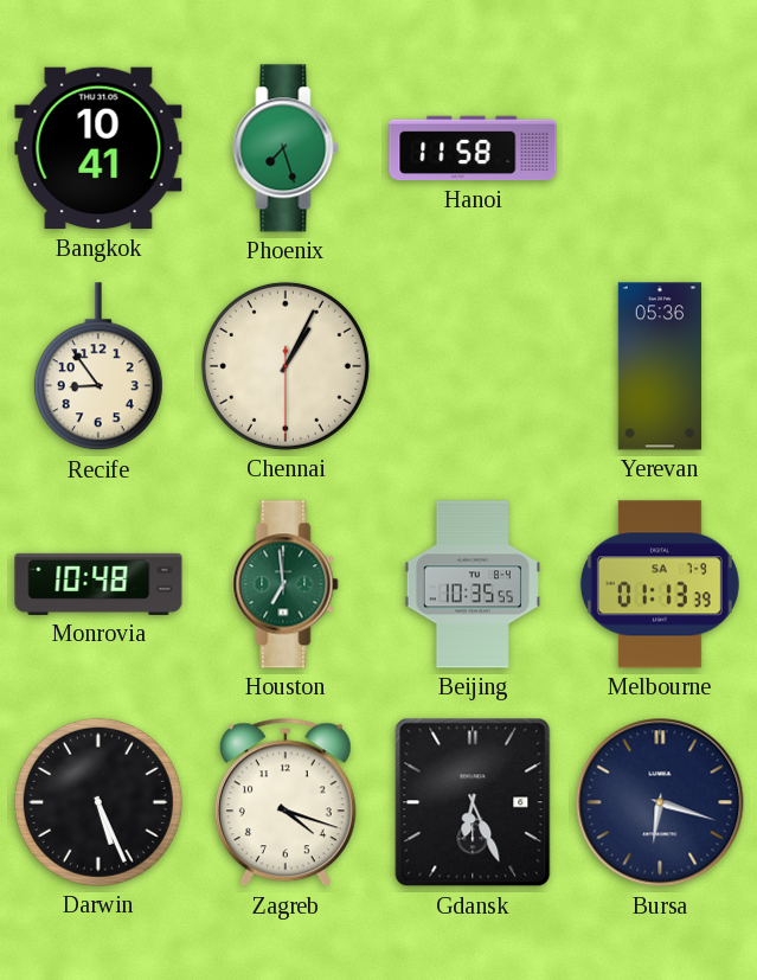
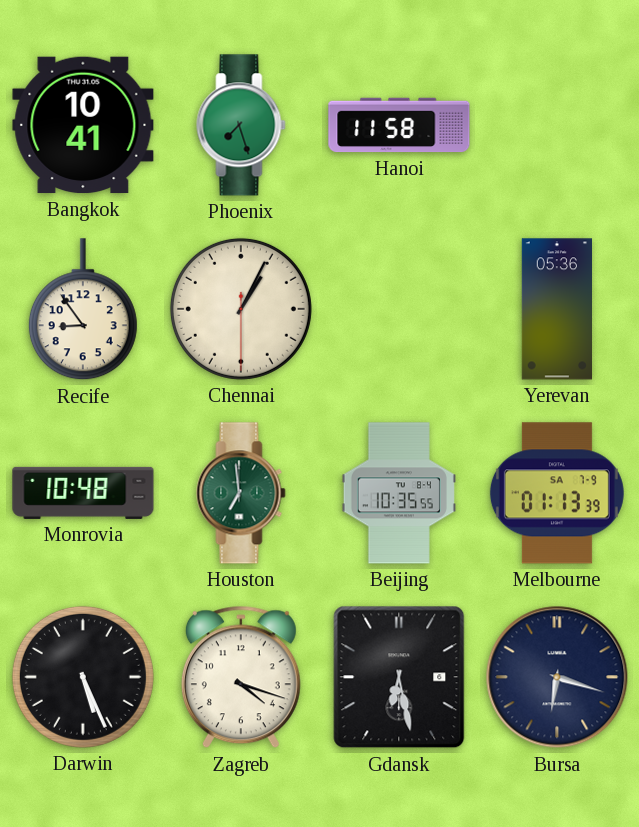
Gdansk: 6:26 -> 6:28
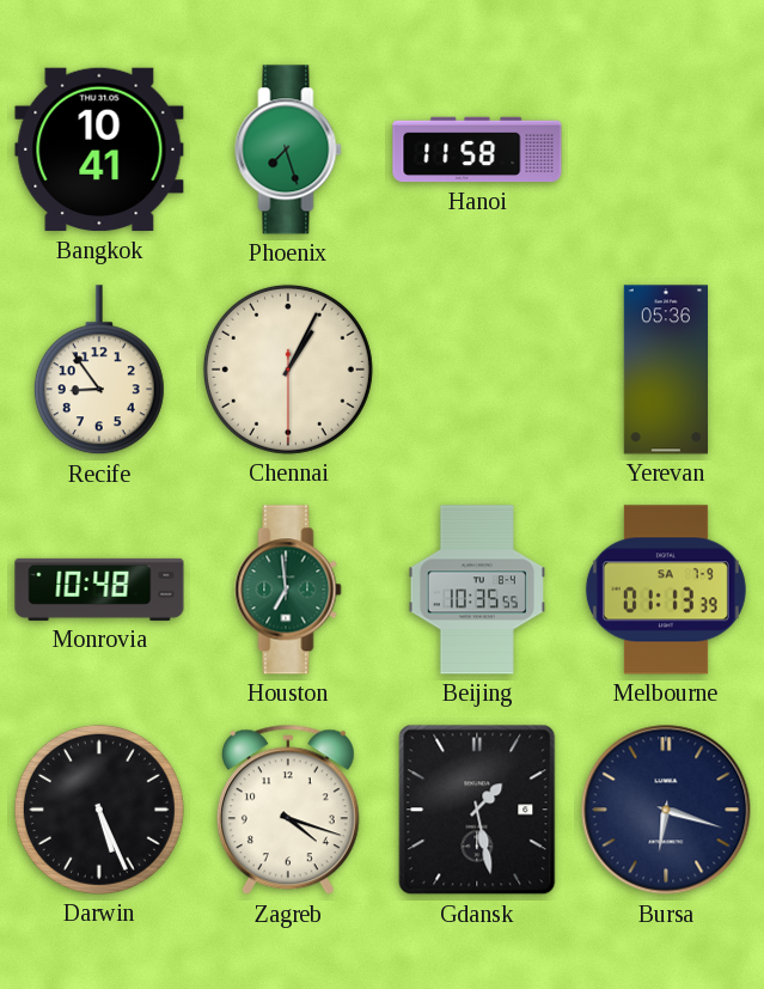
Gdansk: 6:28 -> 1:28
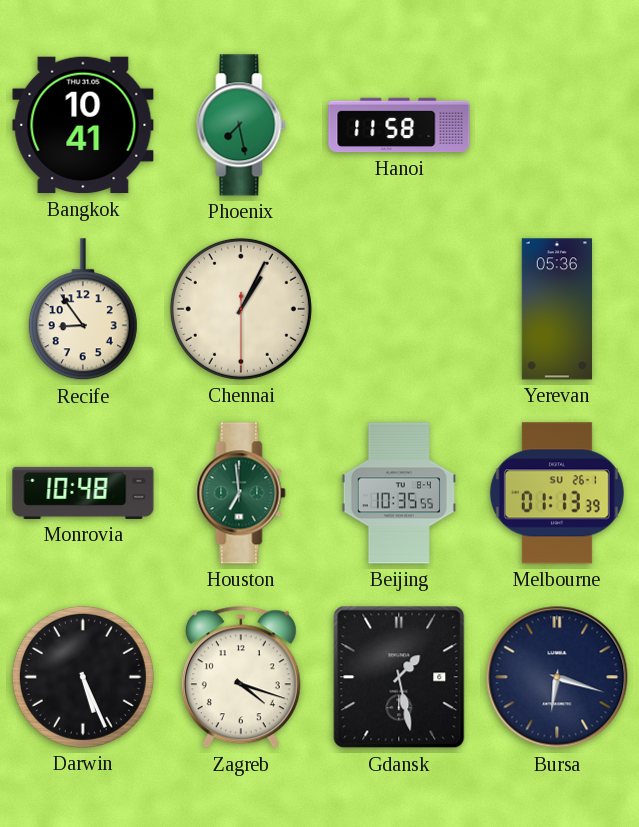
Phoenix: 7:27 -> 7:28
Melbourne date: SA 7-9 -> SU 26-1
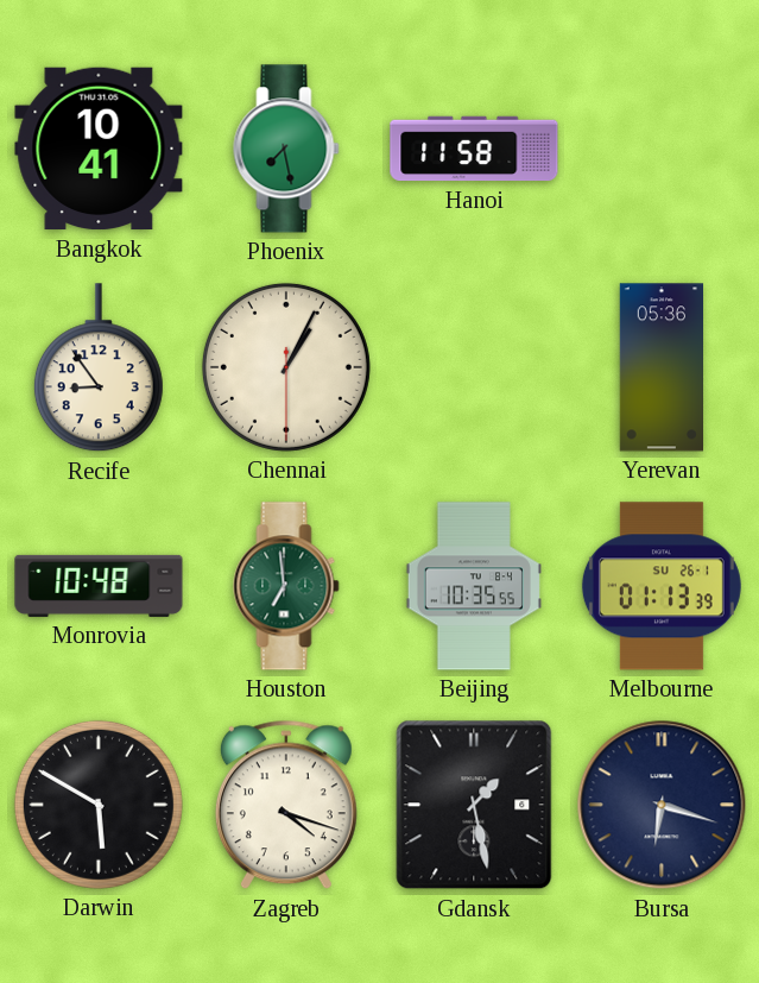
Darwin: 5:26 -> 5:50
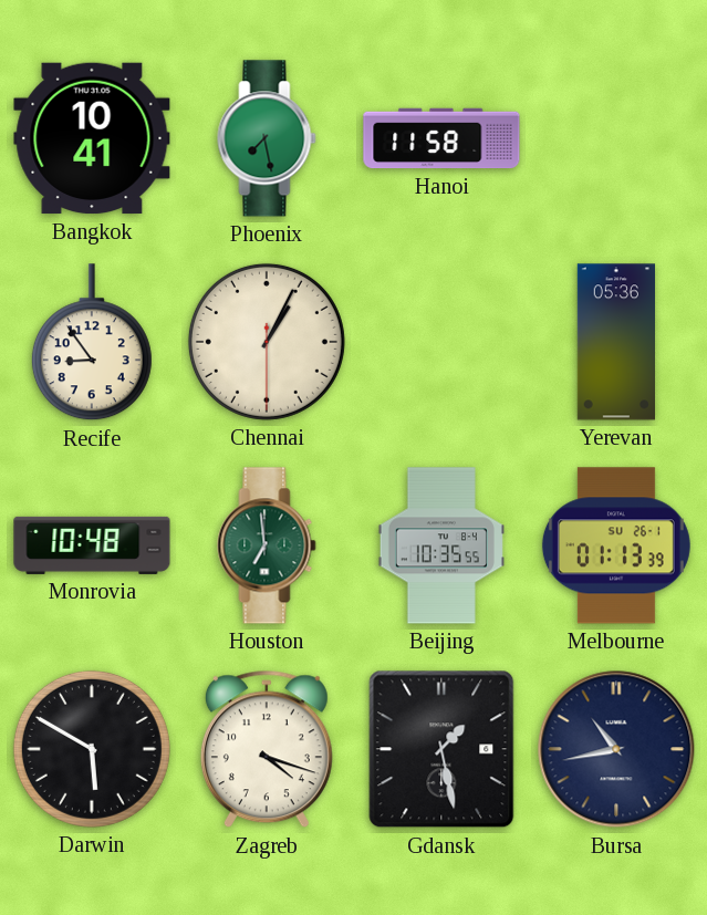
Bursa: 6:18 -> 10:43
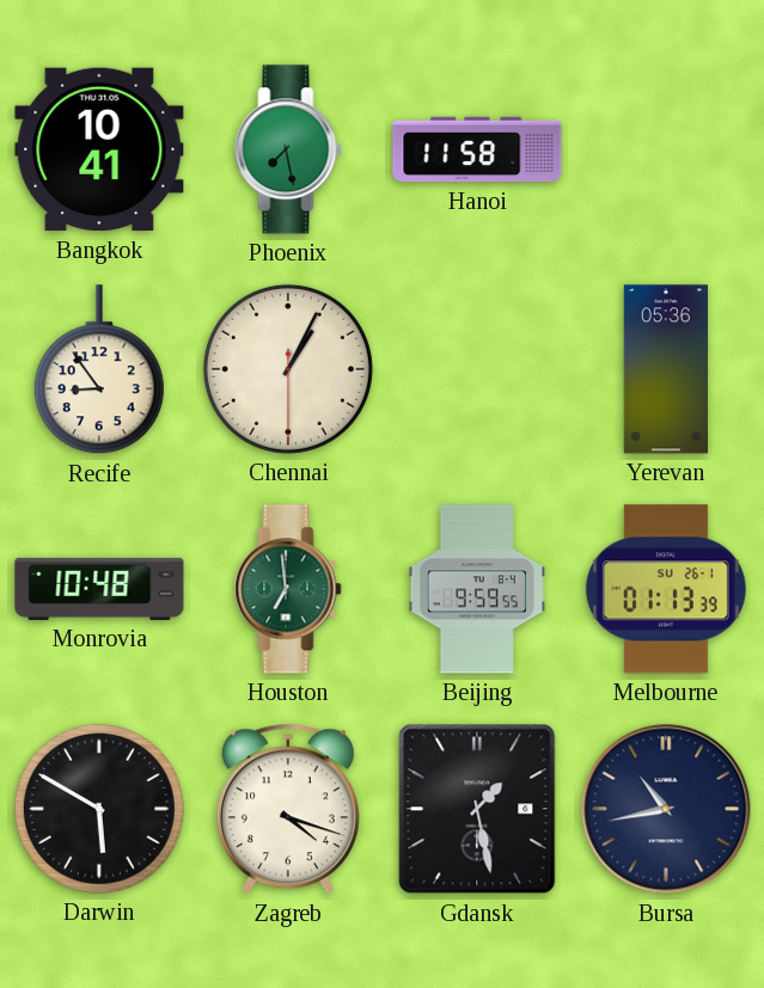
Beijing: 10:35 -> 9:59
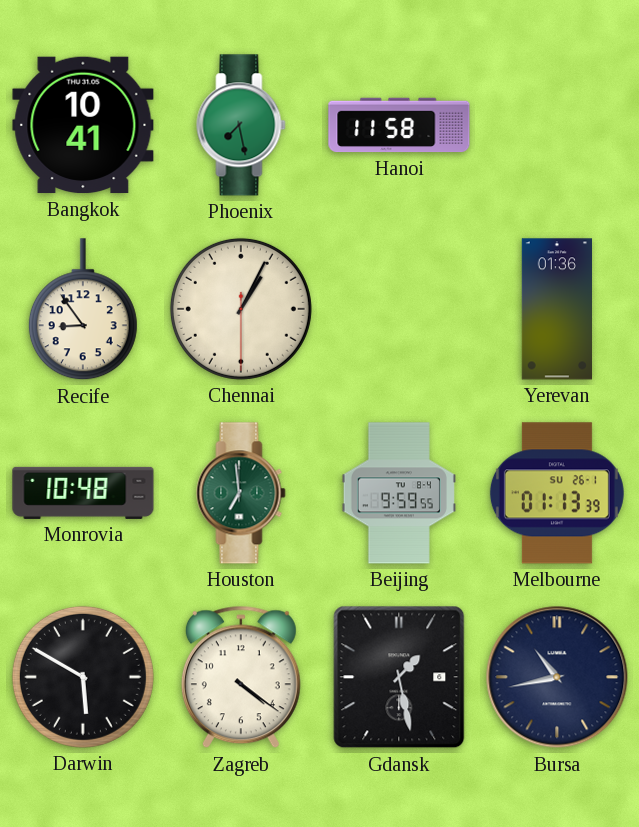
Yerevan: 05:36 -> 01:36
Zagreb: 4:18 -> 4:21
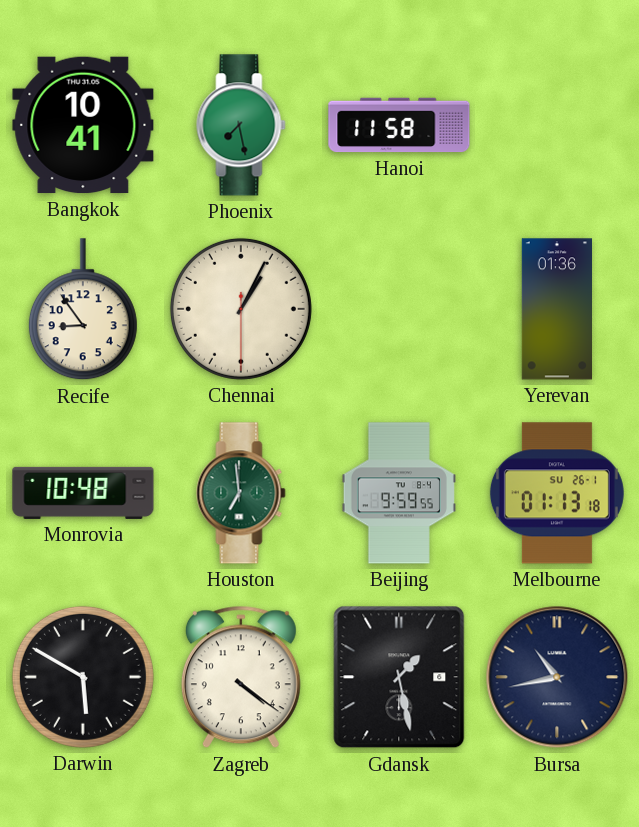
Melbourne: 01:13:39 -> 01:13:18
